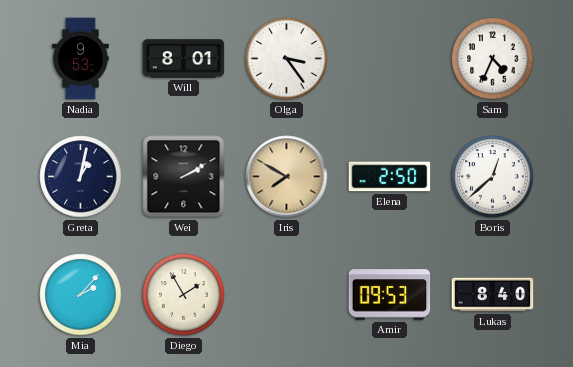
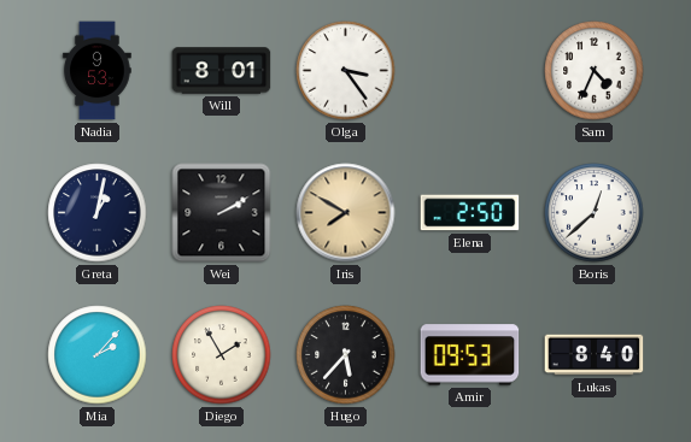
Hugo: none -> 5:37
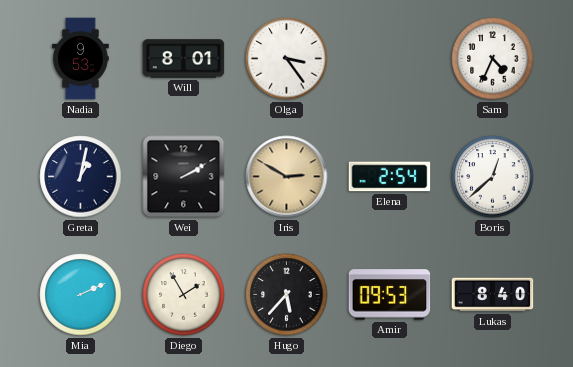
Iris: 7:50 -> 2:50
Elena: 2:50 -> 2:54
Mia: 2:07 -> 2:11
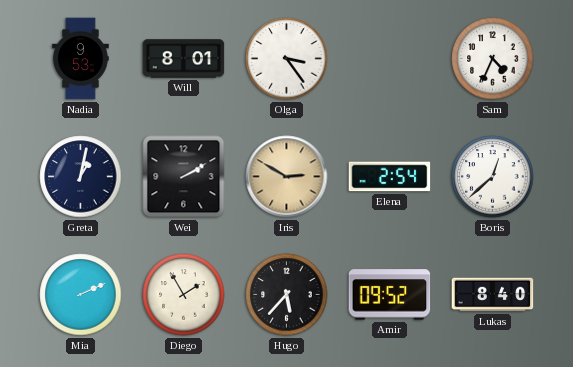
Amir: 09:53 -> 09:52
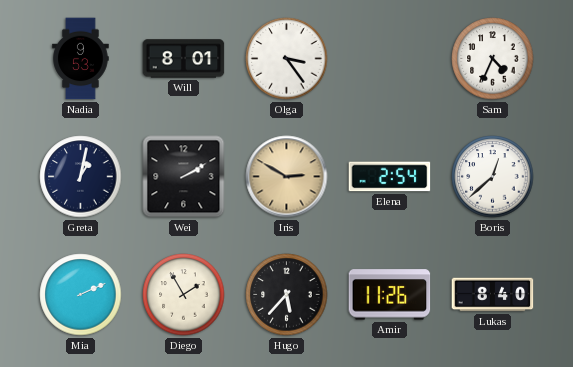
Amir: 09:52 -> 11:26
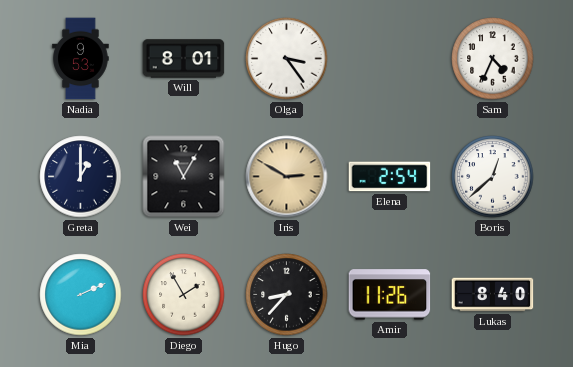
Greta: 1:02 -> 1:00
Wei: 2:10 -> 11:05
Hugo: 5:37 -> 8:37
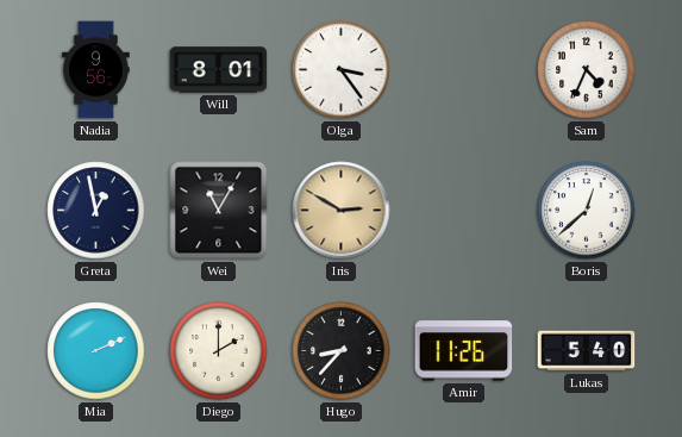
Nadia: 9:53 -> 9:56
Greta: 1:00 -> 12:58
Elena: 2:54 -> none
Diego: 1:55 -> 2:00
Lukas: 8:40 -> 5:40
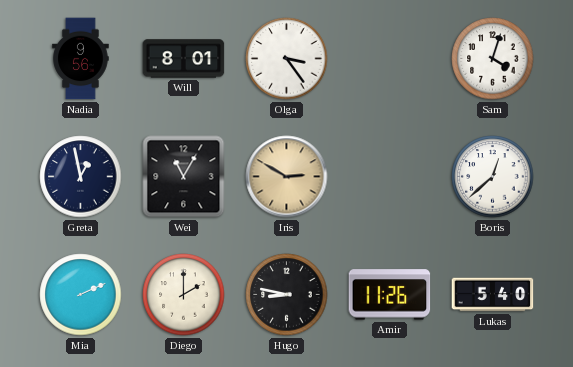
Sam: 4:34 -> 4:03
Hugo: 8:37 -> 8:47
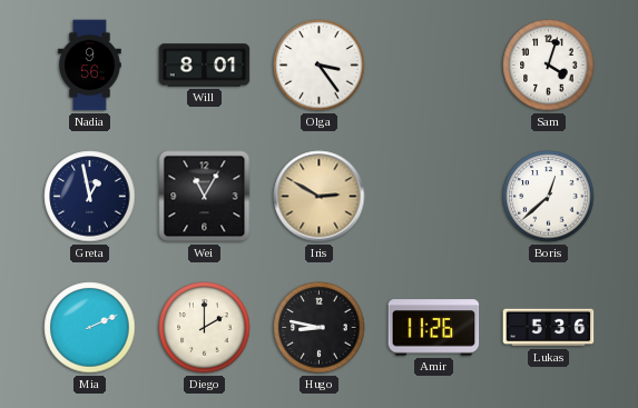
Lukas: 5:40 -> 5:36
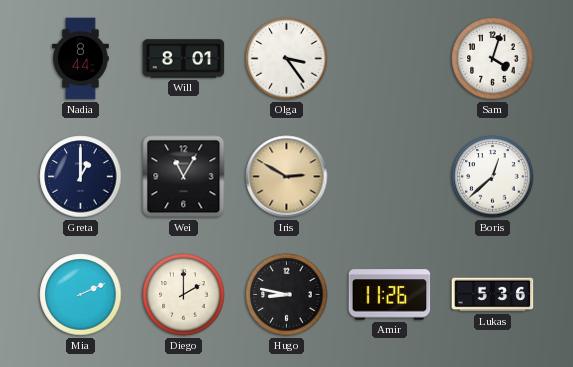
Nadia: 9:56 -> 8:44
Greta: 12:58 -> 1:00
